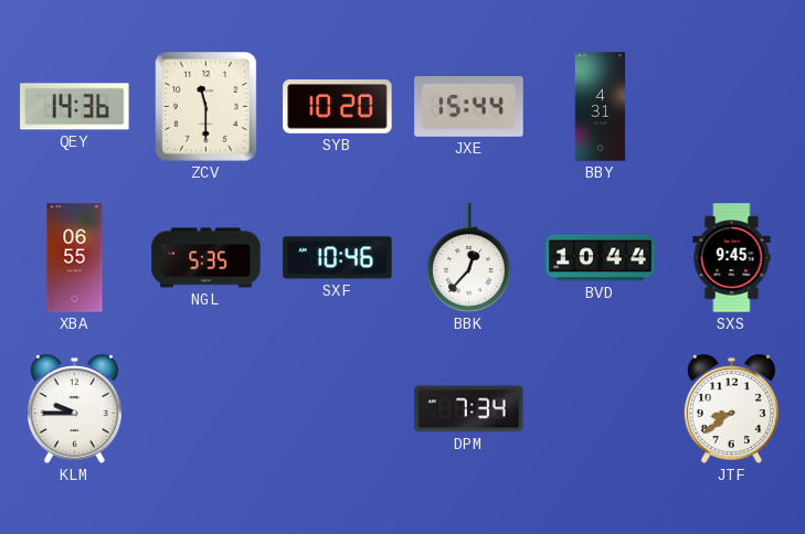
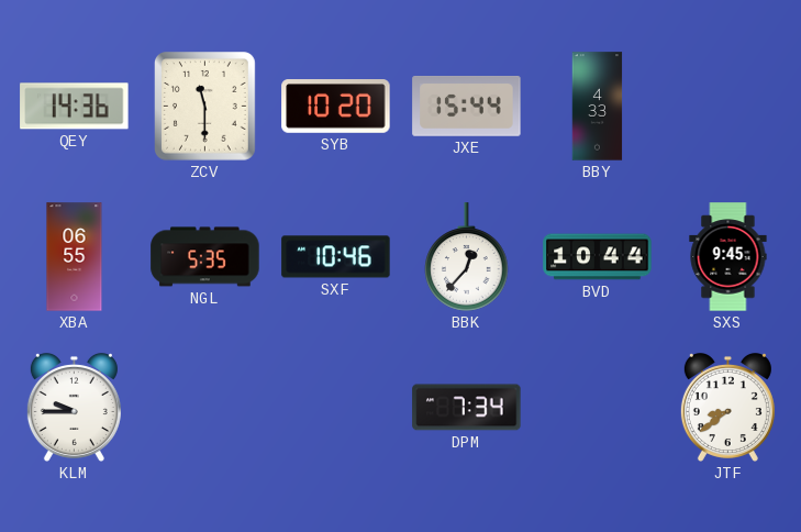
BBY: 4:31 -> 4:33
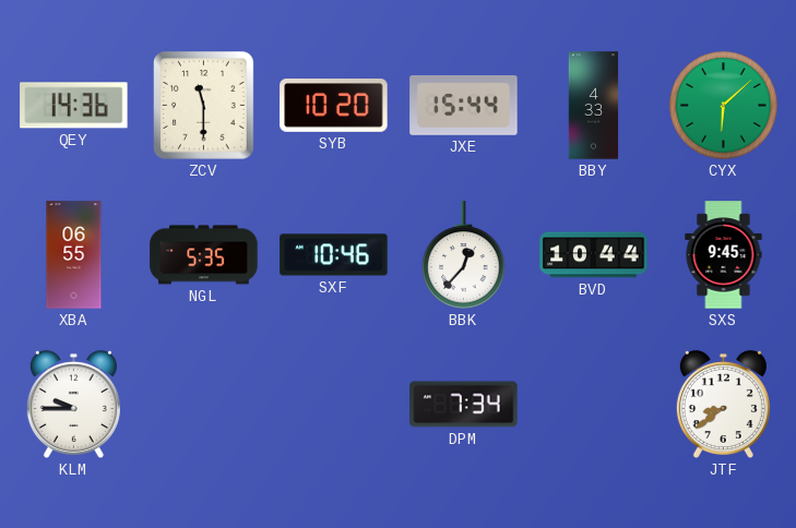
CYX: none -> 6:08
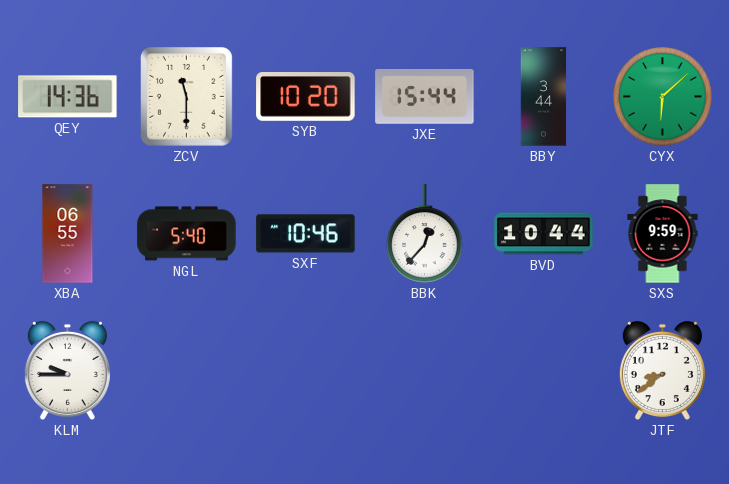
BBY: 4:33 -> 3:44
NGL: 5:35 -> 5:40
SXS: 9:45 -> 9:59
DPM: 7:34 -> none
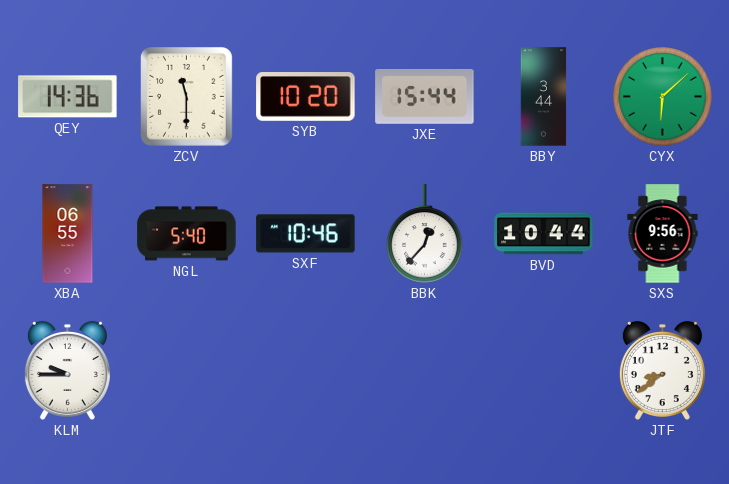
SXS: 9:59 -> 9:56
